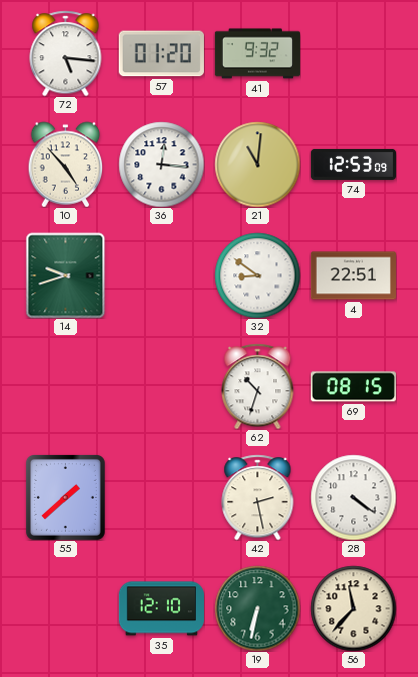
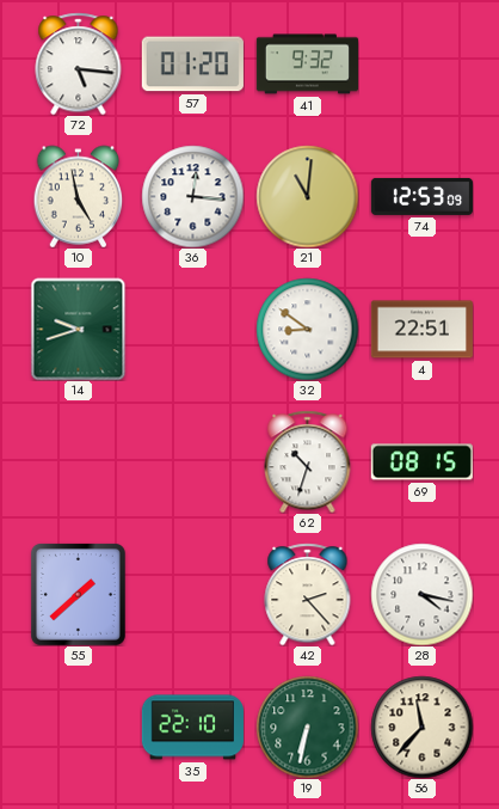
10: 4:53 -> 4:58
42: 2:28 -> 2:23
28: 4:21 -> 4:17
35: 12:10 -> 22:10
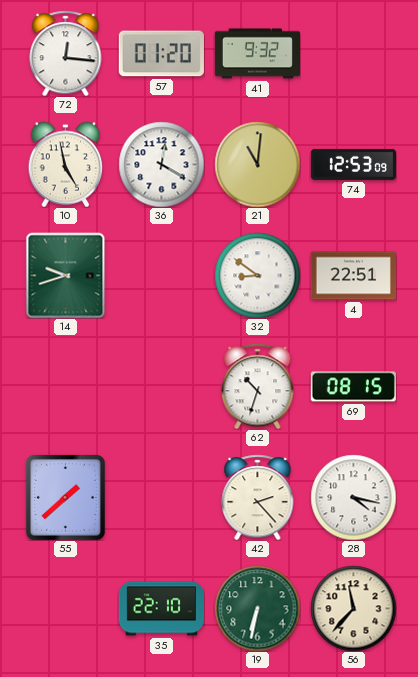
72: 5:16 -> 12:16
36: 12:16 -> 12:20
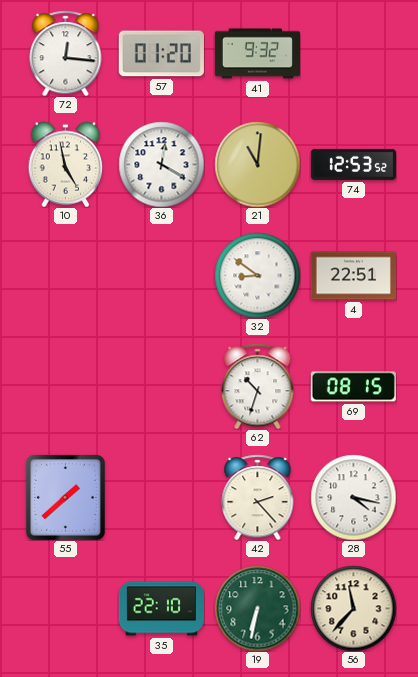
74: 12:53:09 -> 12:53:52
14: 9:42 -> none
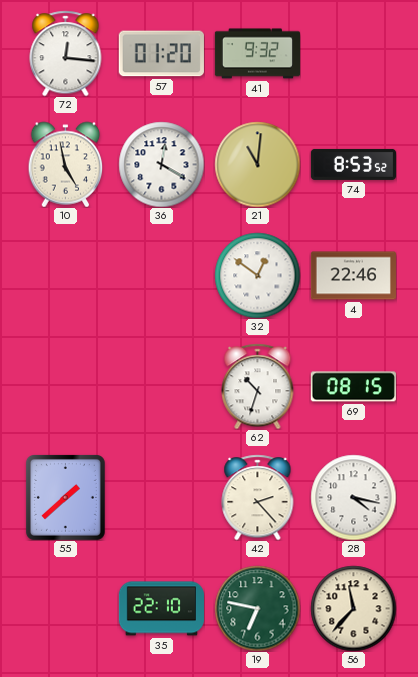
74: 12:53 -> 8:53
32: 8:51 -> 12:51
4: 22:51 -> 22:46
19: 6:32 -> 6:47
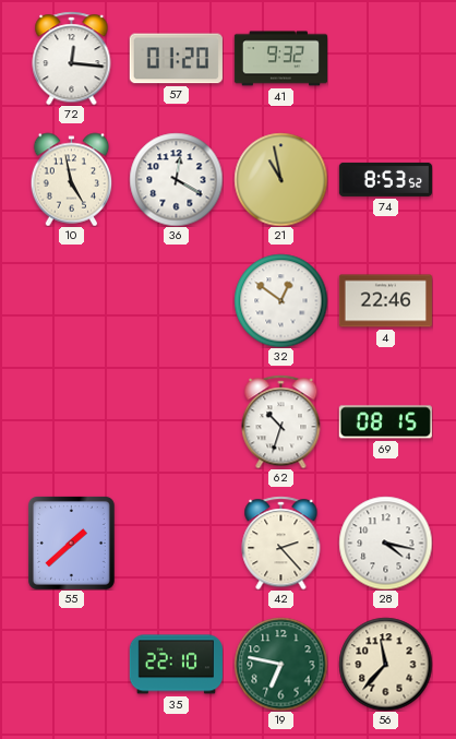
21: 11:01 -> 10:58
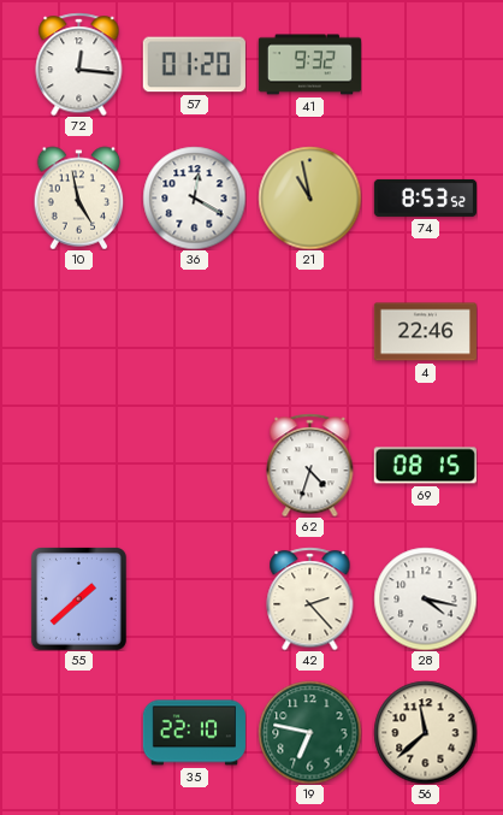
32: 12:51 -> none
62: 10:33 -> 4:33
56: 11:37 -> 11:38
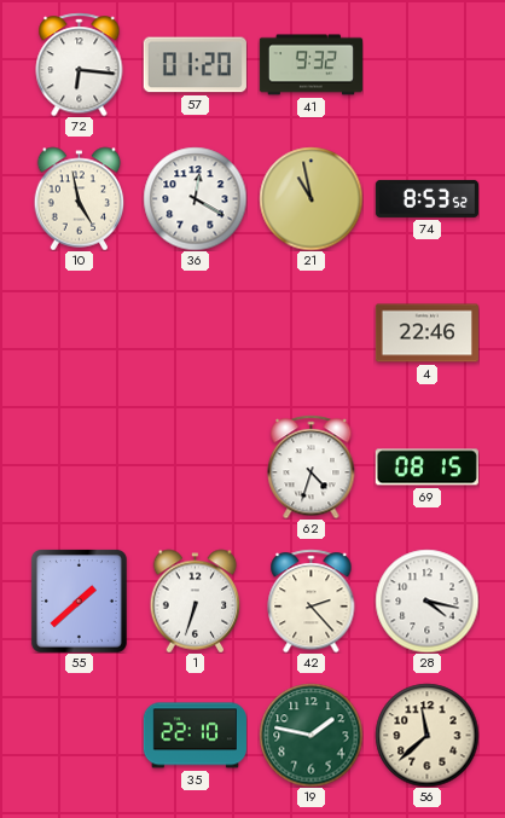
72: 12:16 -> 6:16
1: none -> 6:33
19: 6:47 -> 1:47
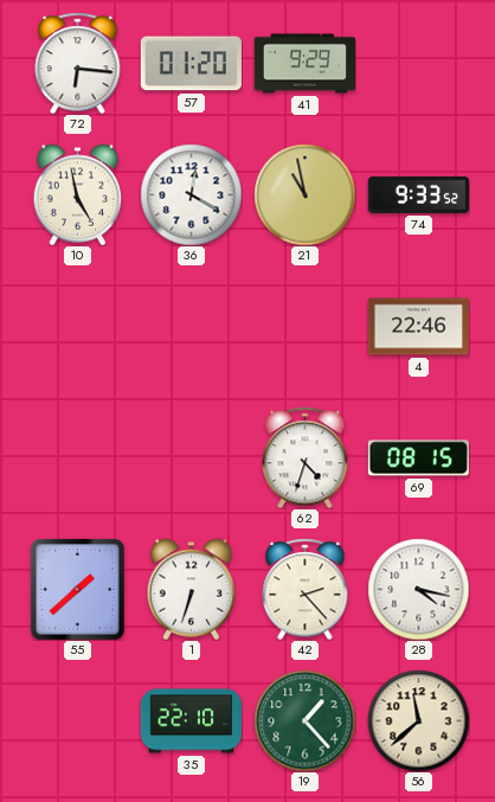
41: 9:32 -> 9:29
74: 8:53 -> 9:33
19: 1:47 -> 1:23
